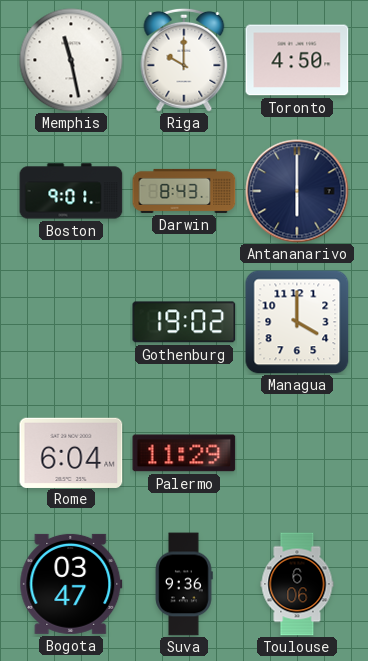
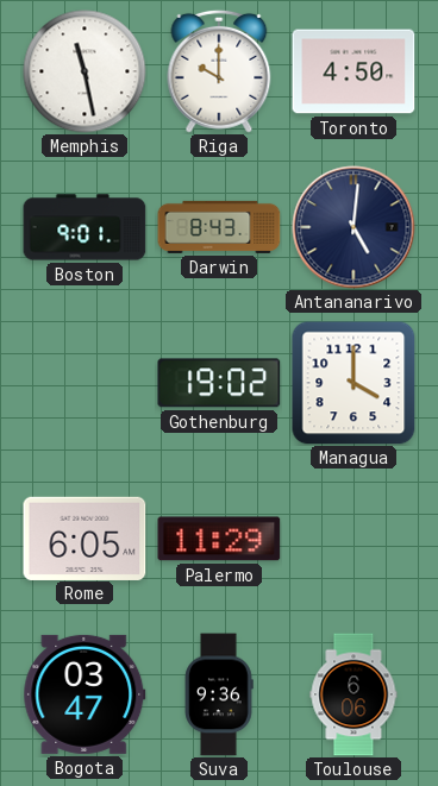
Antananarivo: 6:00 -> 5:01
Rome: 6:04 -> 6:05
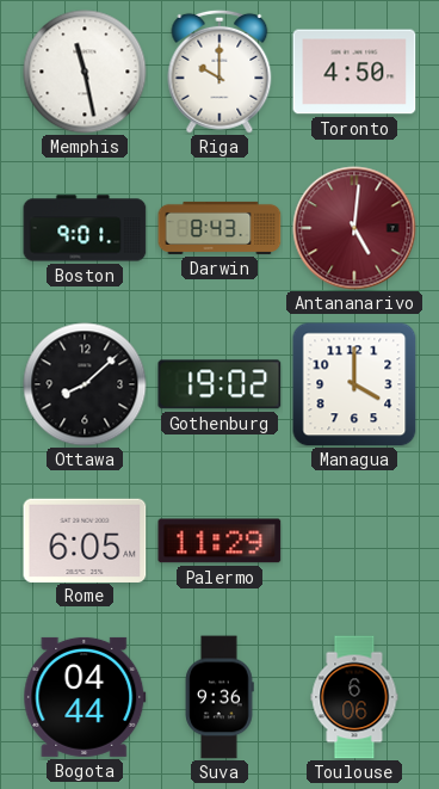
Antananarivo dial: navy -> burgundy
Ottawa: none -> 8:08
Bogota: 03:47 -> 04:44
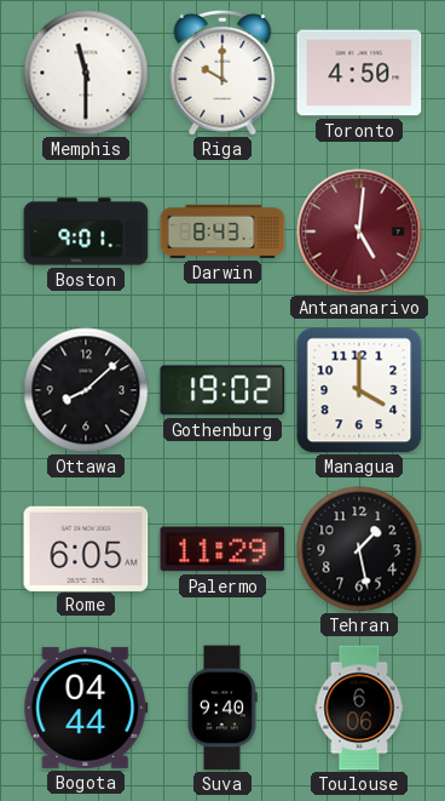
Memphis: 11:28 -> 11:30
Tehran: none -> 1:28
Suva: 9:36 -> 9:40
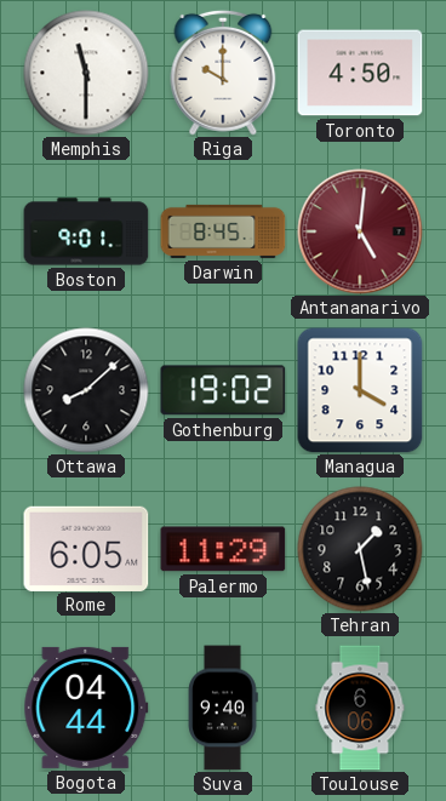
Darwin: 8:43 -> 8:45
